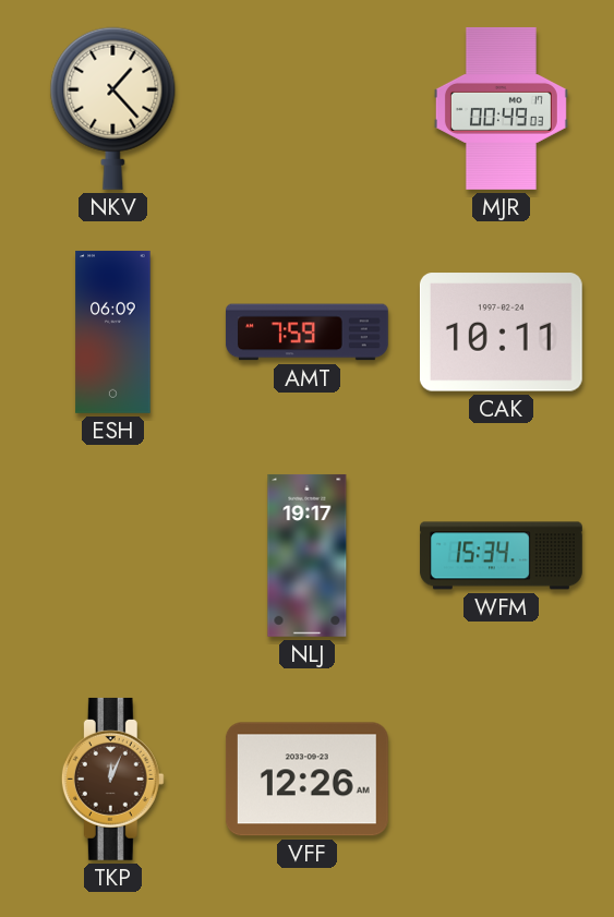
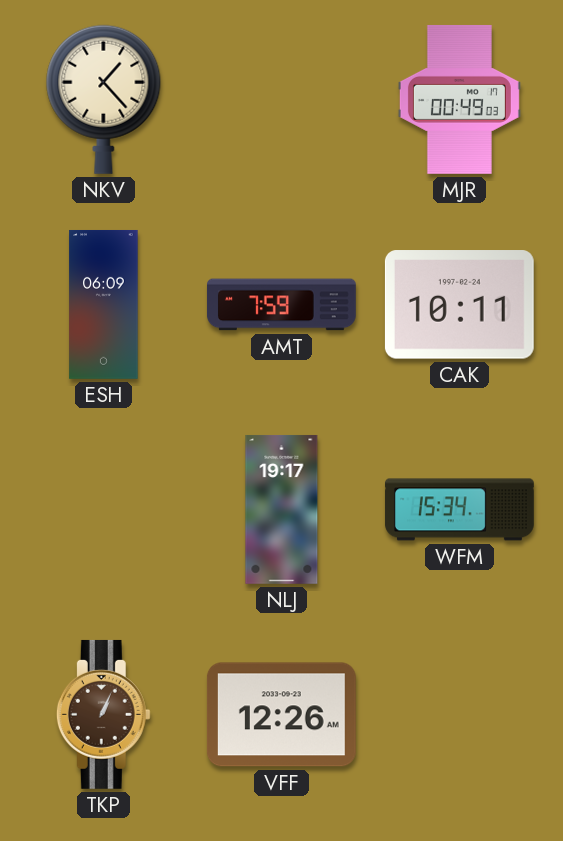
TKP: 12:04 -> 1:04
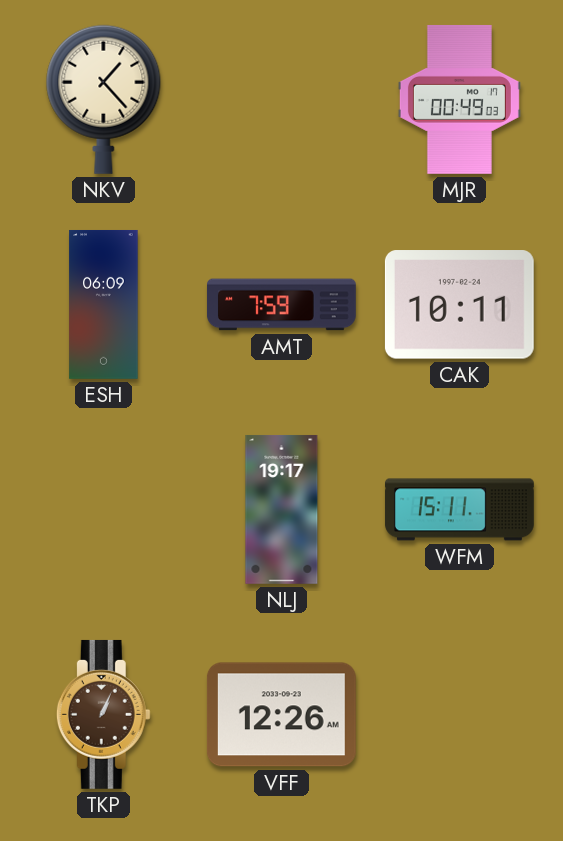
WFM: 15:34 -> 15:11
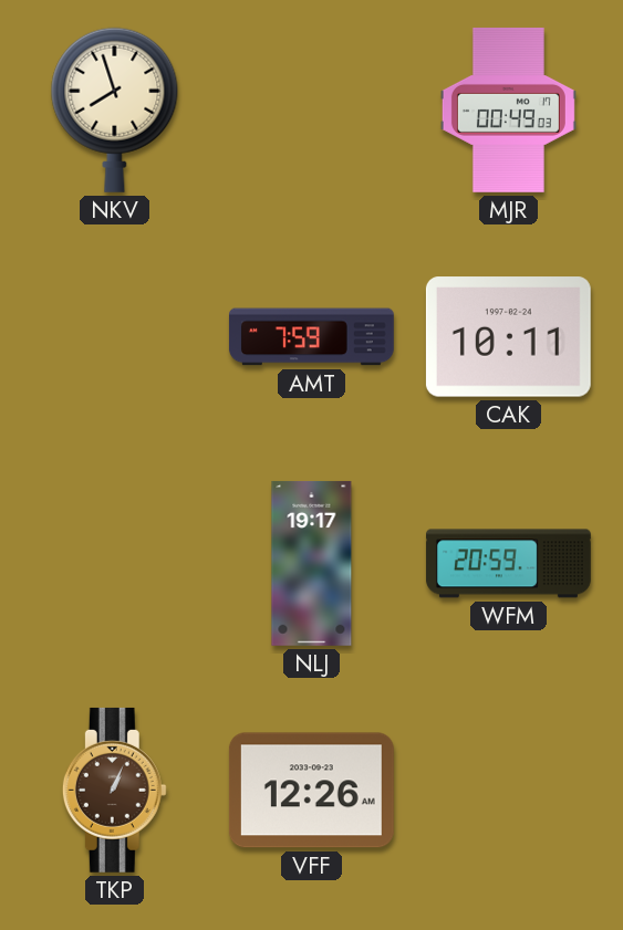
NKV: 1:23 -> 7:57
ESH: 06:09 -> none
WFM: 15:11 -> 20:59
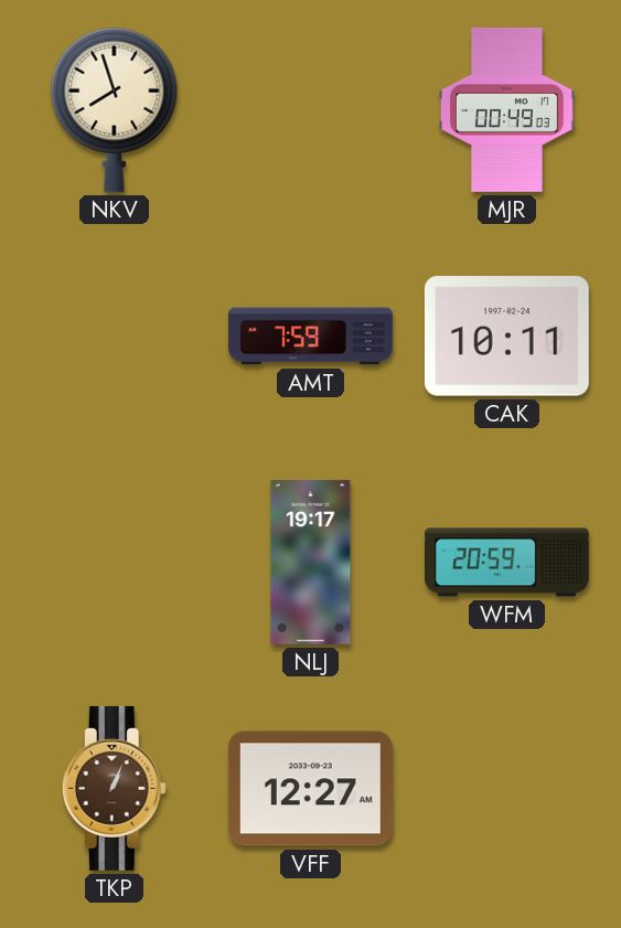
VFF: 12:26 -> 12:27
